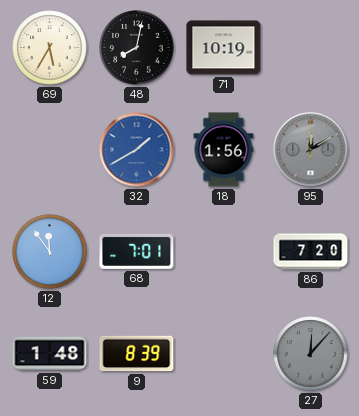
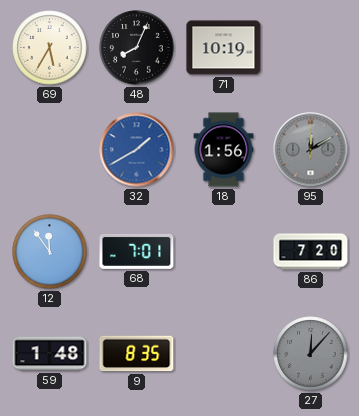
48: 8:02 -> 8:04
9: 8:39 -> 8:35
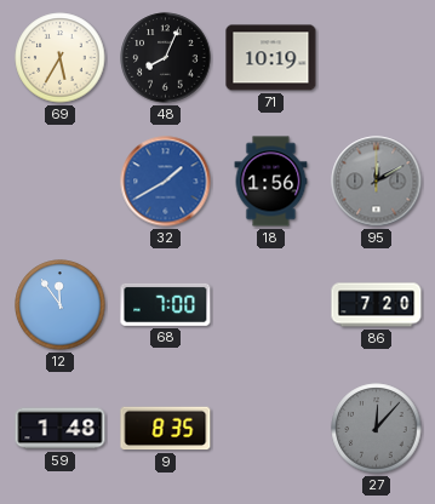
68: 7:01 -> 7:00
